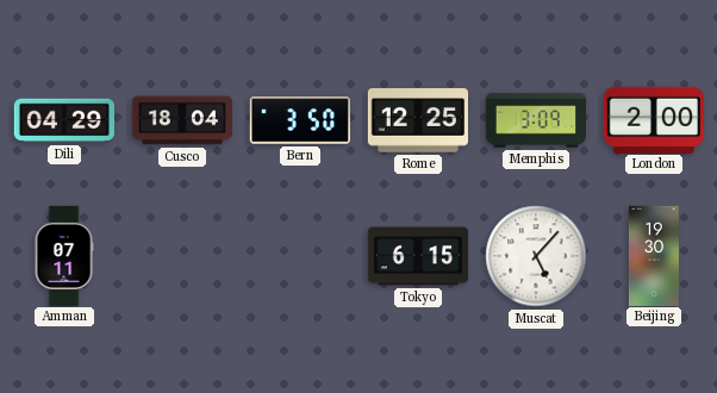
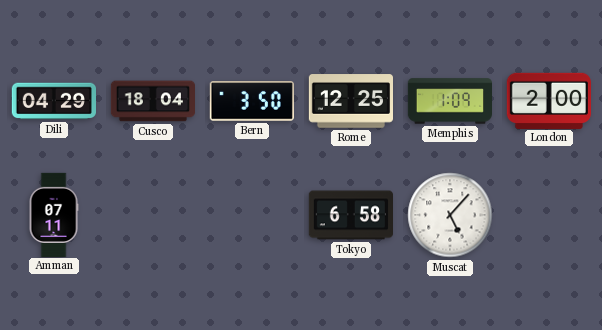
Memphis: 3:09 -> 1:09
Tokyo: 6:15 -> 6:58
Beijing: 19:30 -> none
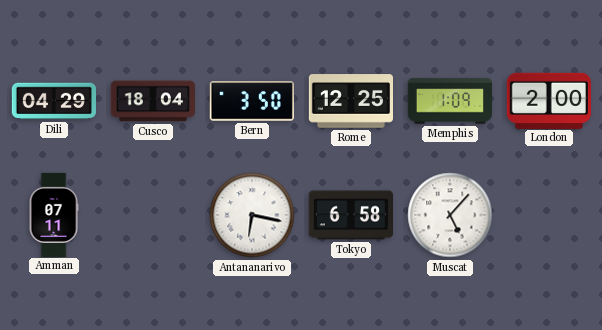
Antananarivo: none -> 6:17
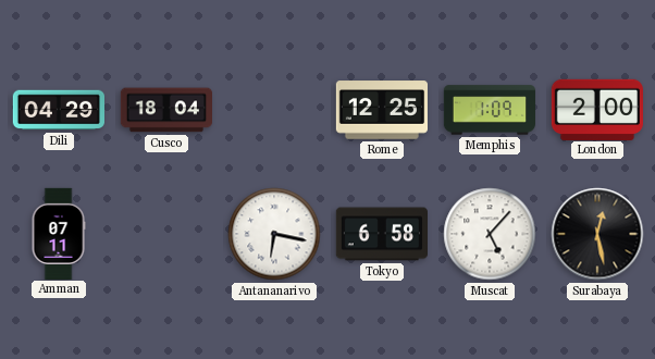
Bern: 3:50 -> none
Surabaya: none -> 12:28
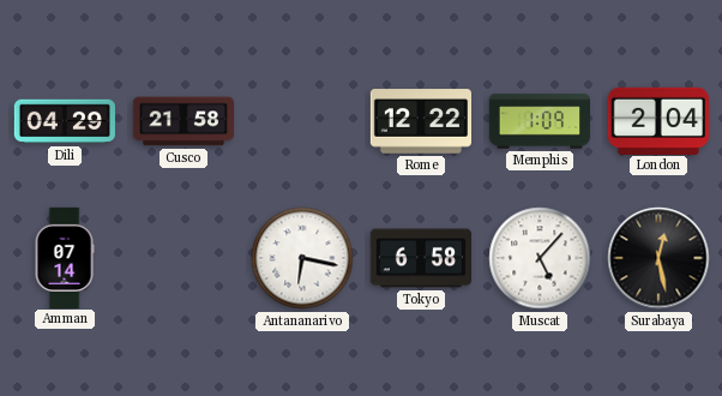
Cusco: 18:04 -> 21:58
Rome: 12:25 -> 12:22
London: 2:00 -> 2:04
Amman: 07:11 -> 07:14
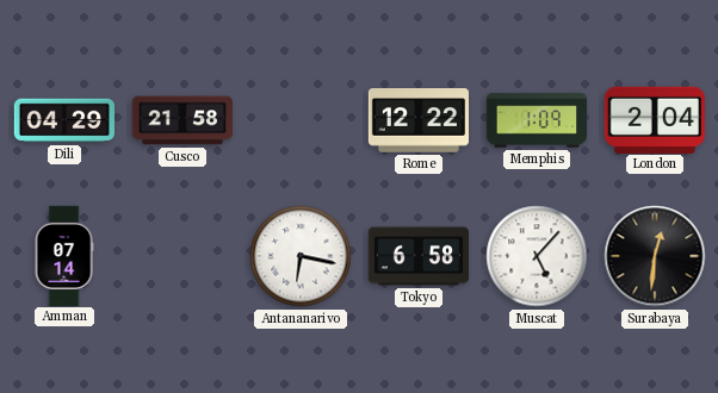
Surabaya: 12:28 -> 12:31
